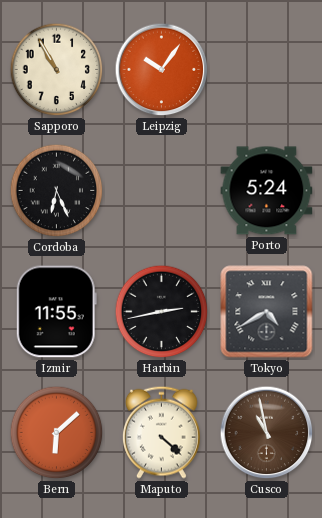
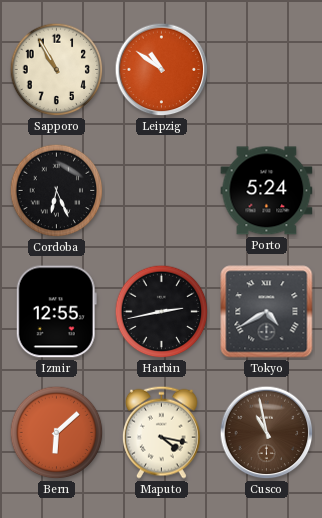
Leipzig: 10:06 -> 10:51
Izmir: 11:55 -> 12:55
Maputo: 4:22 -> 4:17
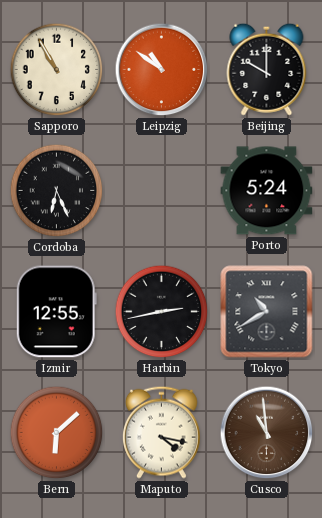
Beijing: none -> 10:00
Tokyo: 4:40 -> 10:40
Cusco: 10:58 -> 10:59
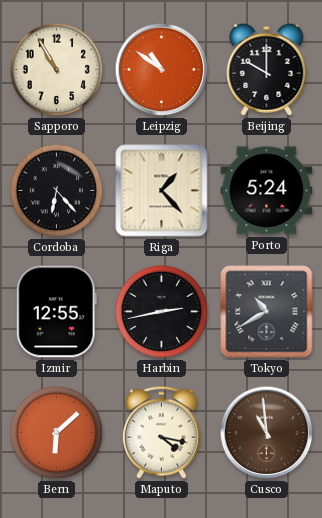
Cordoba: 6:26 -> 6:23
Riga: none -> 1:23
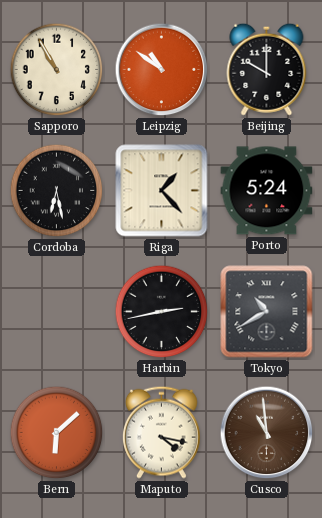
Cordoba: 6:23 -> 6:28
Izmir: 12:55 -> none
